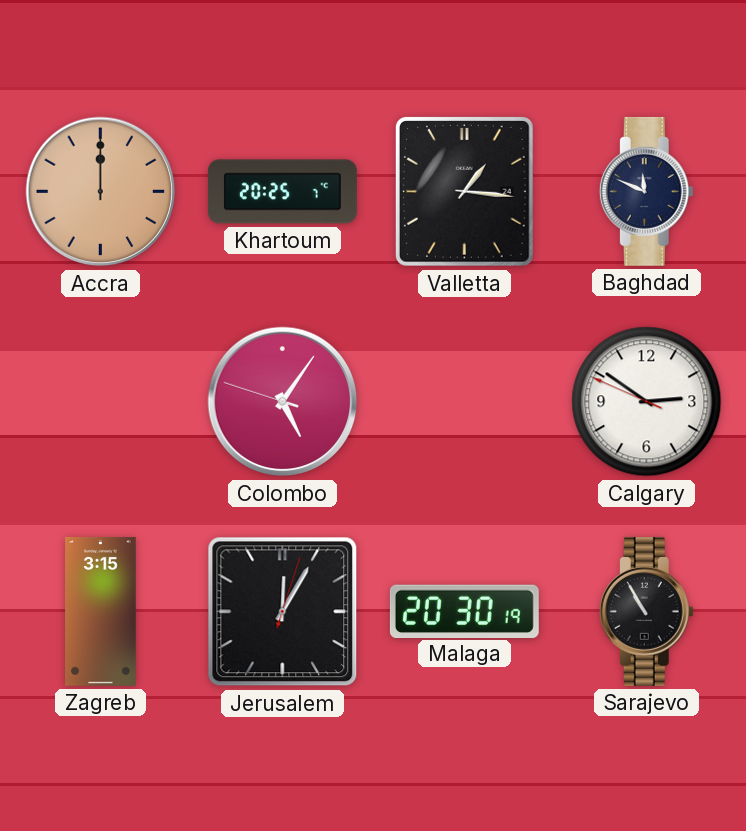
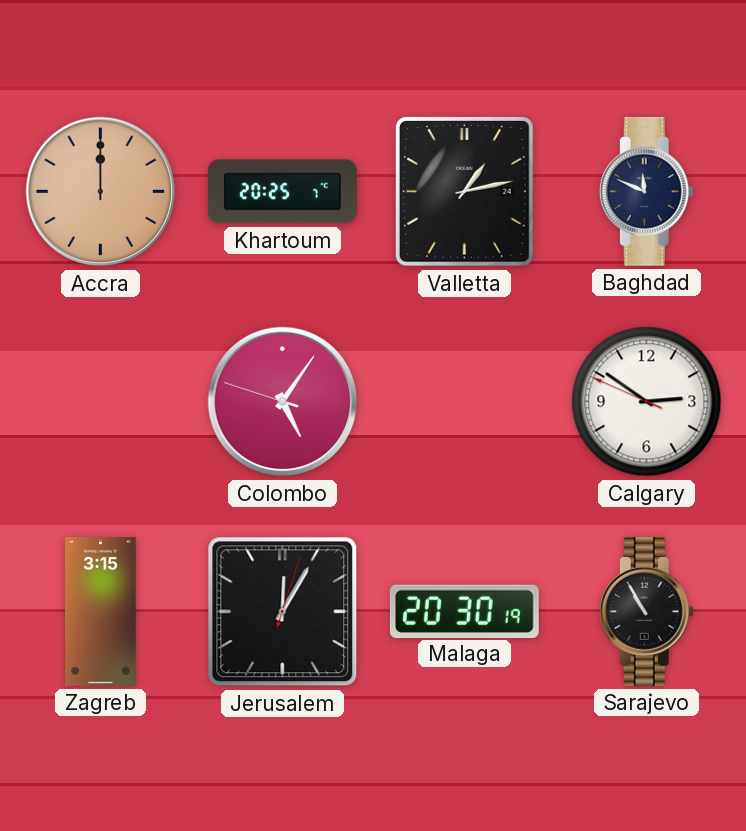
Valletta: 1:16 -> 1:13
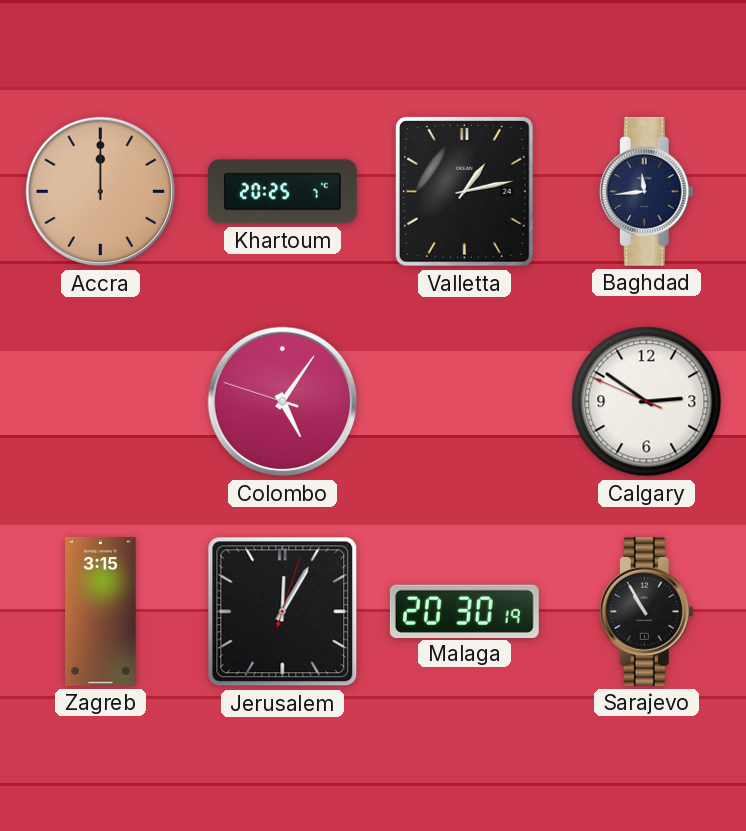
Baghdad: 11:49 -> 11:44
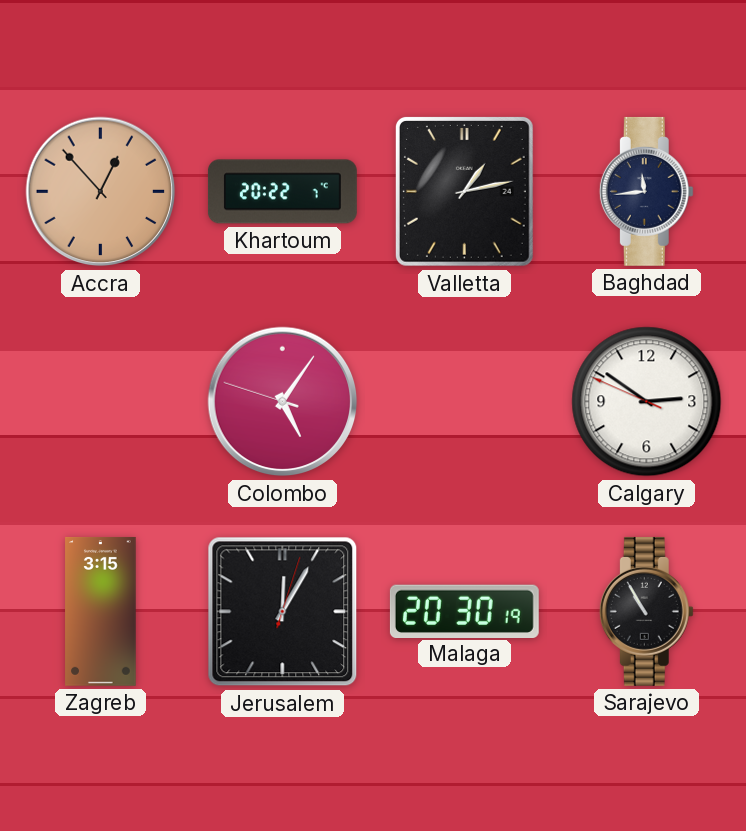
Accra: 12:00 -> 12:53
Khartoum: 20:25 -> 20:22
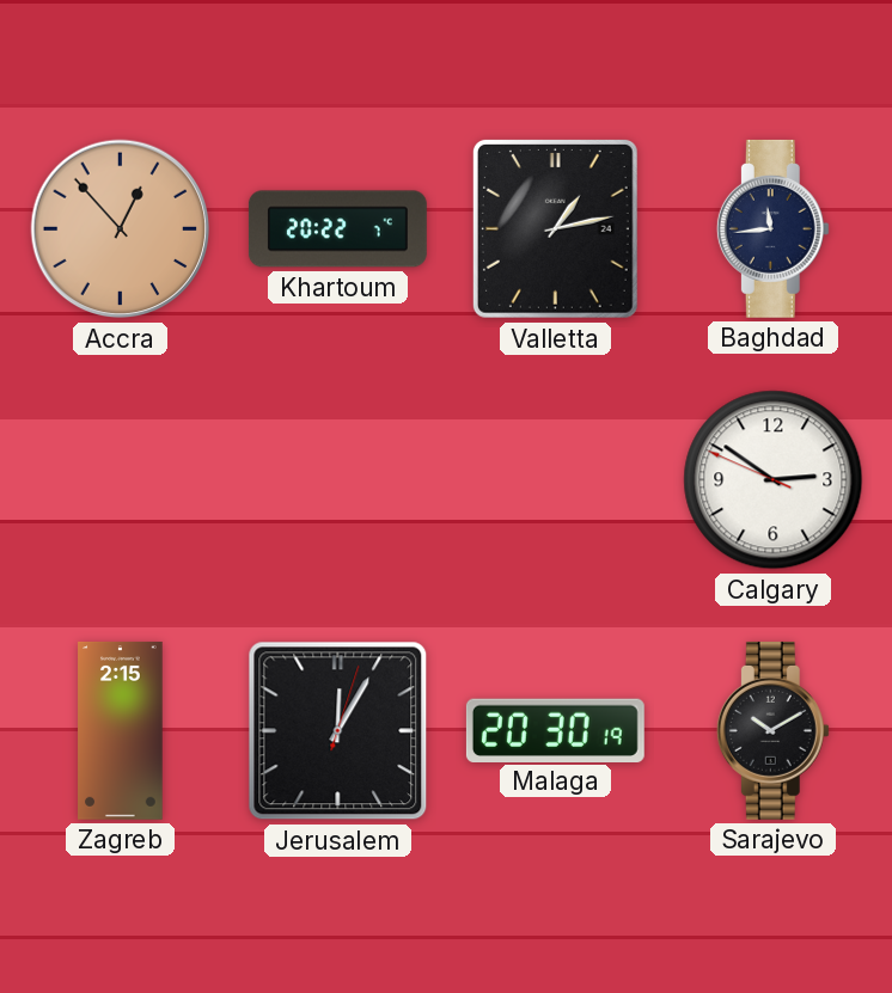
Colombo: 5:05 -> none
Zagreb: 3:15 -> 2:15
Sarajevo: 10:55 -> 10:10
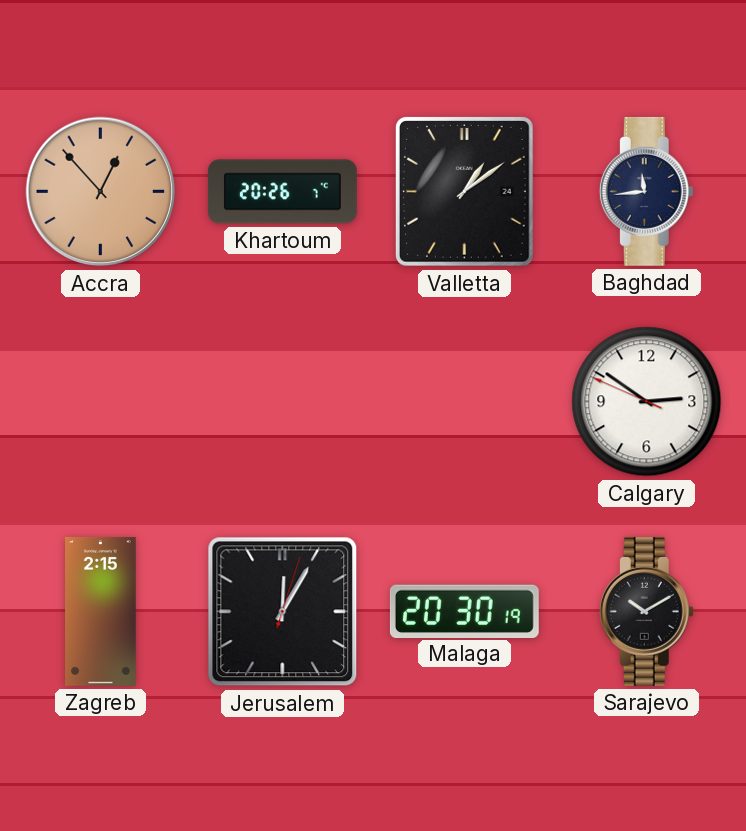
Khartoum: 20:22 -> 20:26
Valletta: 1:13 -> 1:09
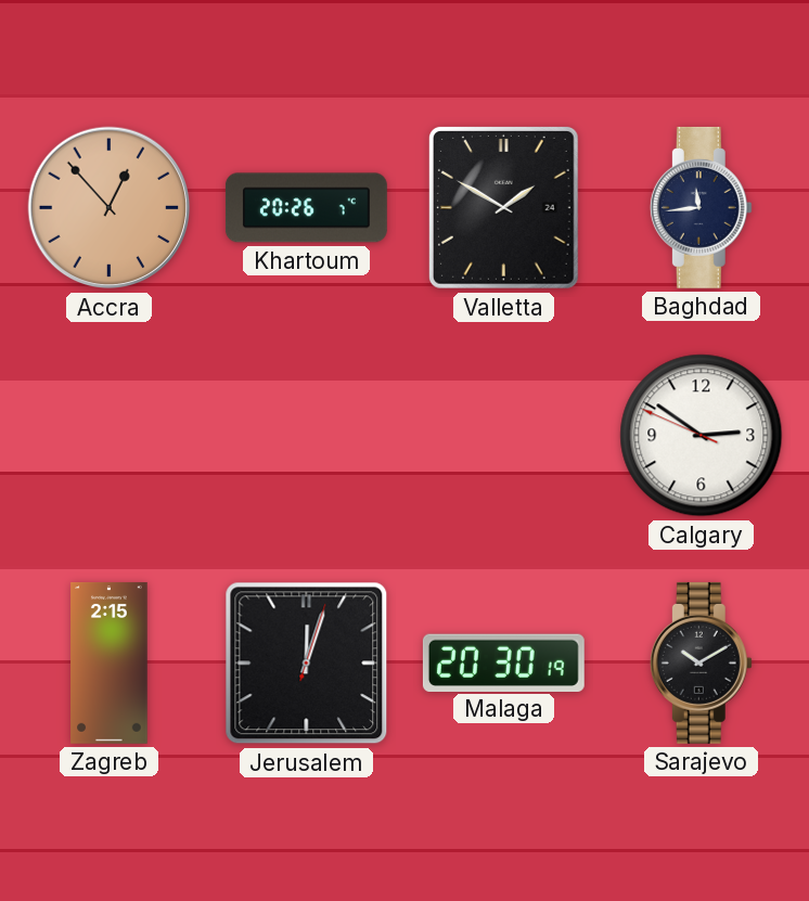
Valletta: 1:09 -> 1:50
Jerusalem: 12:05 -> 12:03
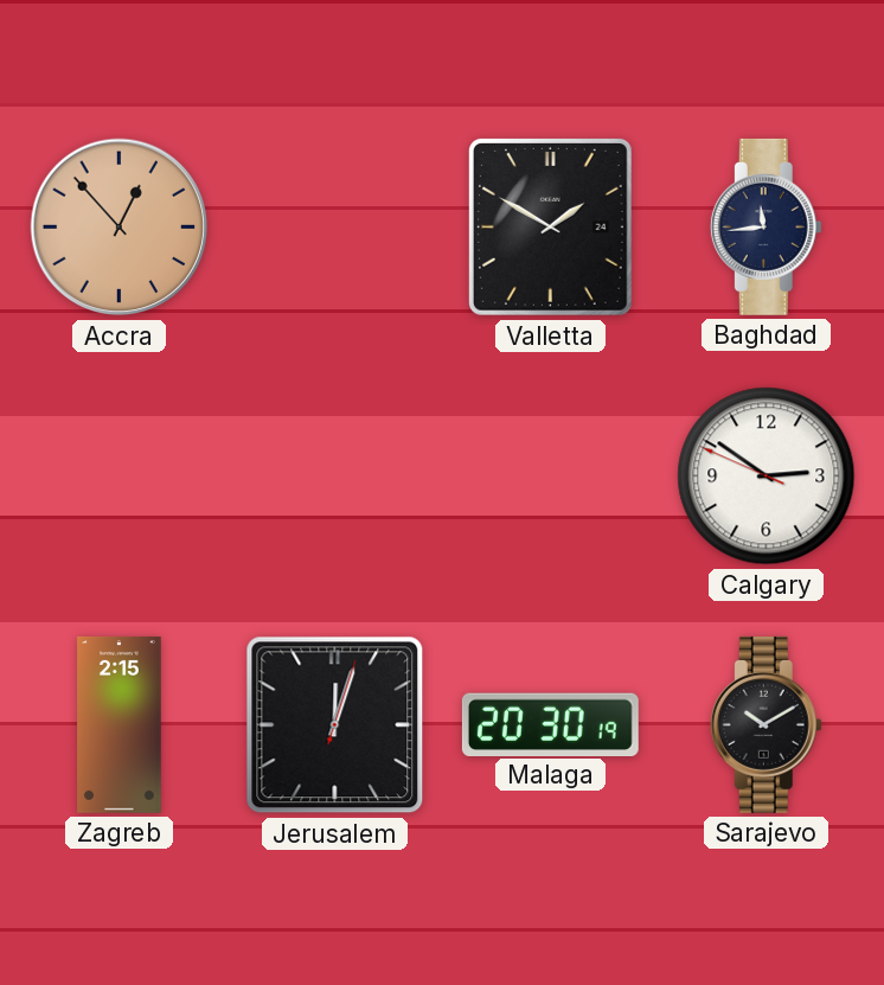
Khartoum: 20:26 -> none
